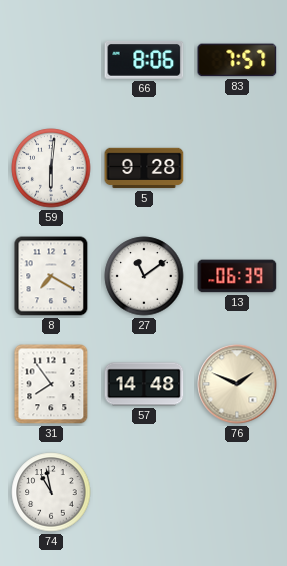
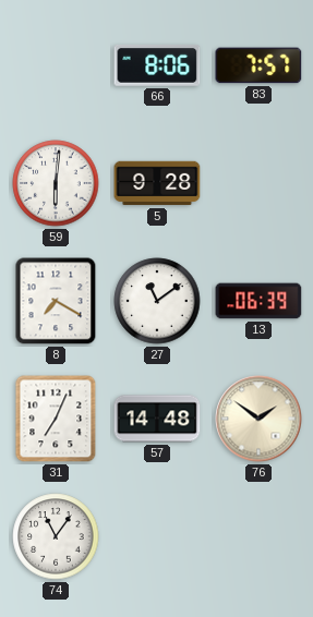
31: 7:54 -> 7:04
76: 1:49 -> 1:51
74: 10:58 -> 11:06
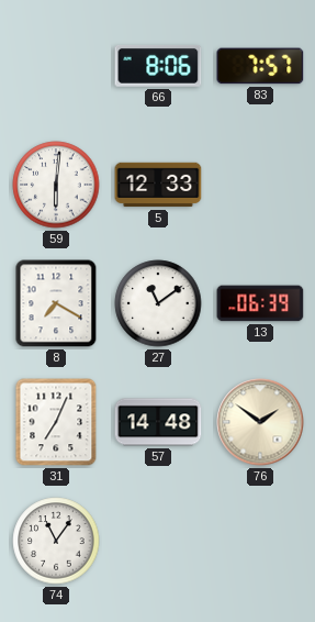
5: 9:28 -> 12:33
